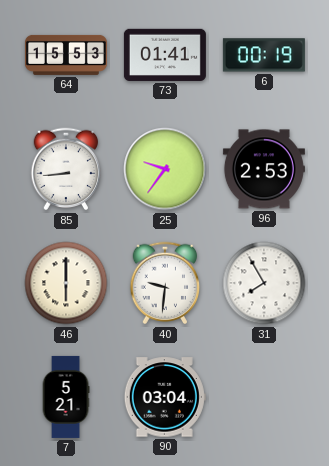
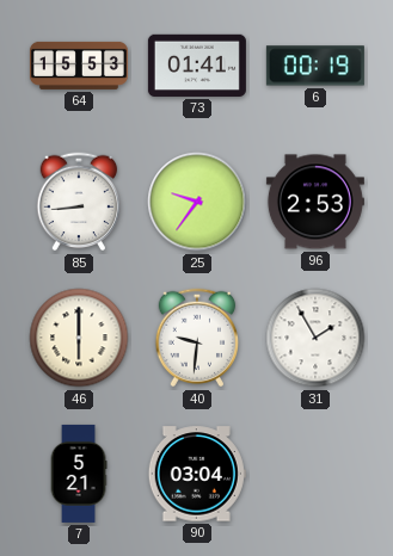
31: 7:55 -> 1:55
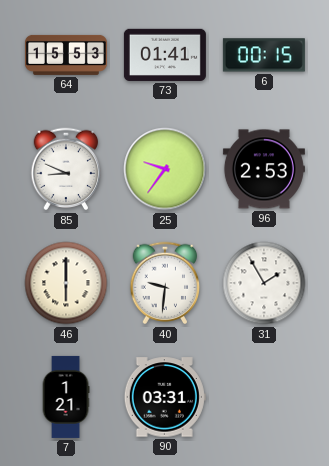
6: 00:19 -> 00:15
85: 8:44 -> 8:49
7: 5:21 -> 1:21
90: 03:04 -> 03:31
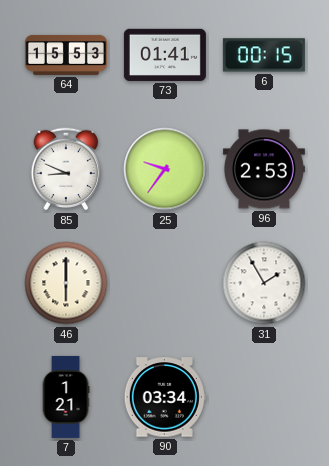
40: 9:31 -> none
90: 03:31 -> 03:34
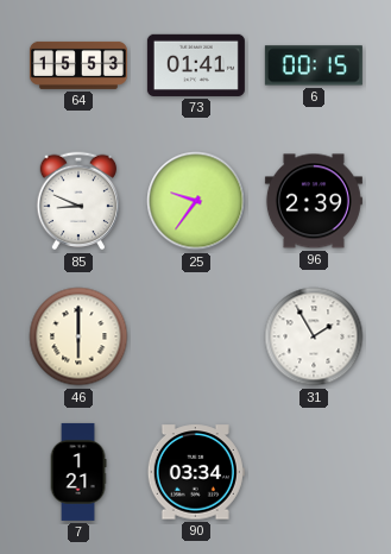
96: 2:53 -> 2:39
